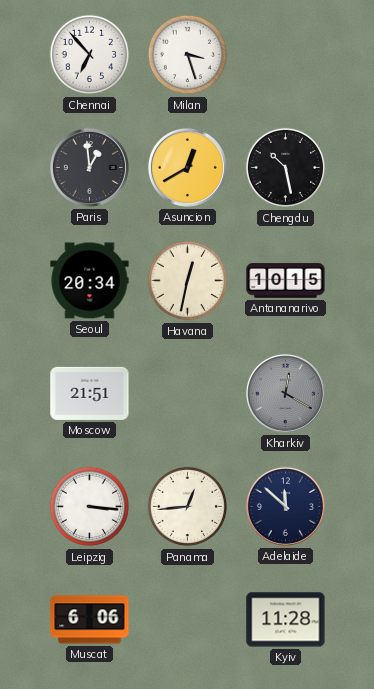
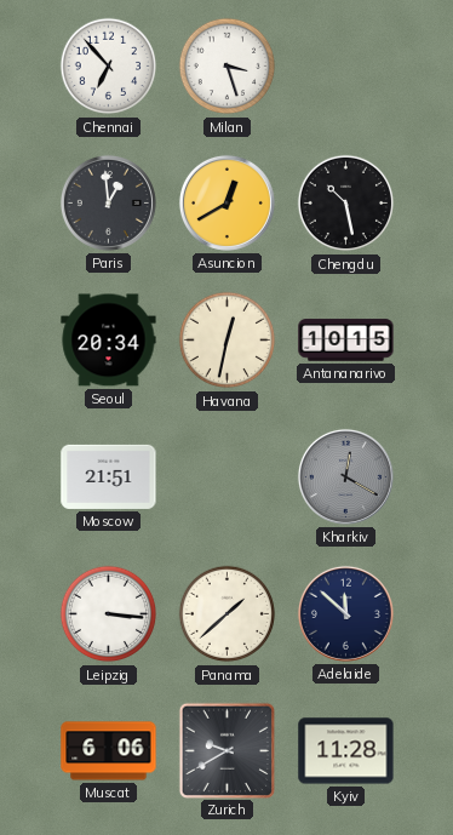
Panama: 12:44 -> 1:38
Zurich: none -> 9:40
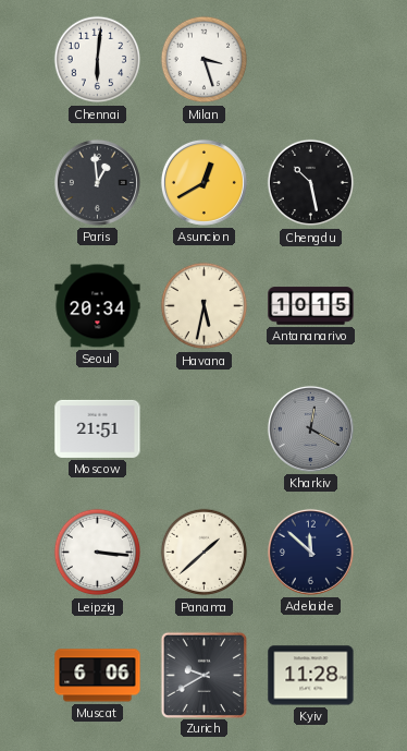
Chennai: 6:53 -> 6:01
Havana: 12:32 -> 5:32
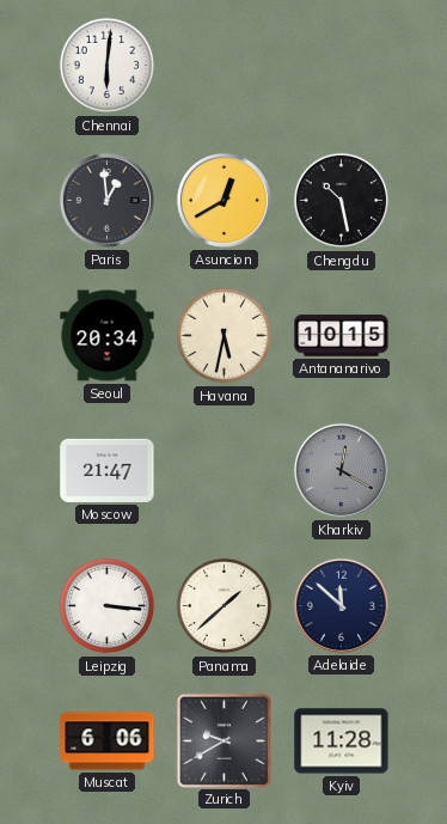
Milan: 3:27 -> none
Moscow: 21:51 -> 21:47
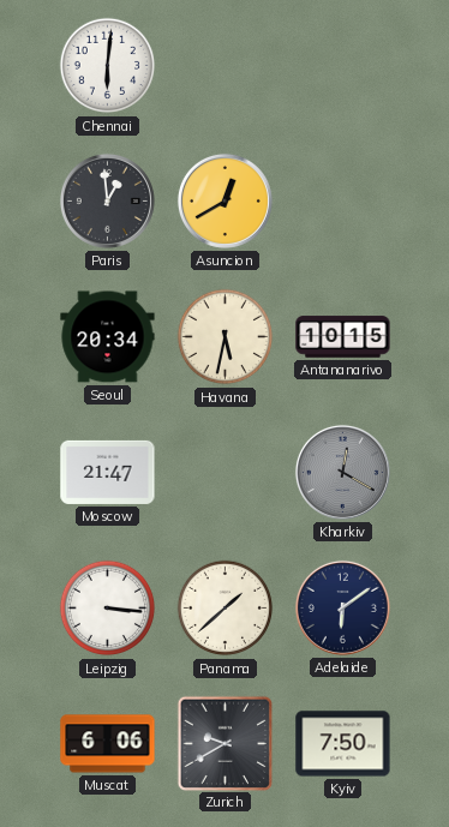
Chengdu: 10:28 -> none
Adelaide: 11:52 -> 6:09
Kyiv: 11:28 -> 7:50
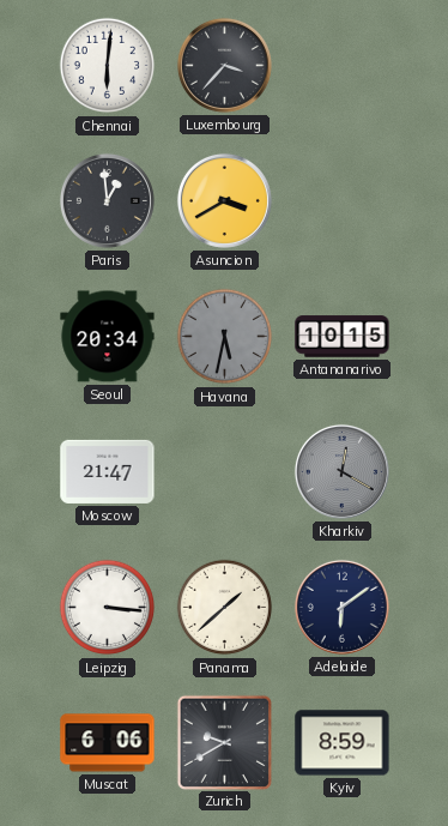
Luxembourg: none -> 3:37
Asuncion: 12:40 -> 3:40
Havana dial: cream -> grey
Kyiv: 7:50 -> 8:59
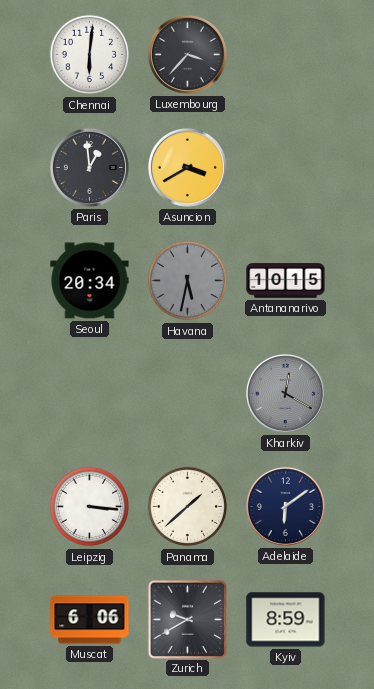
Moscow: 21:47 -> none
